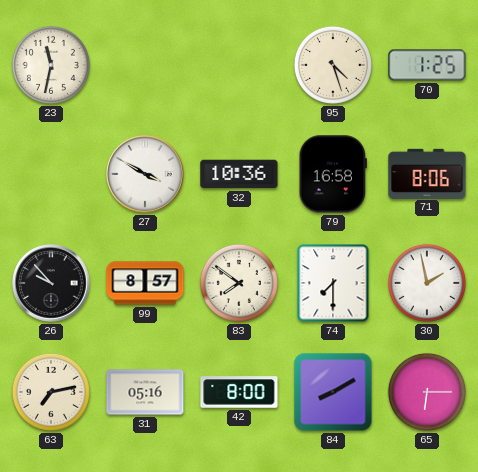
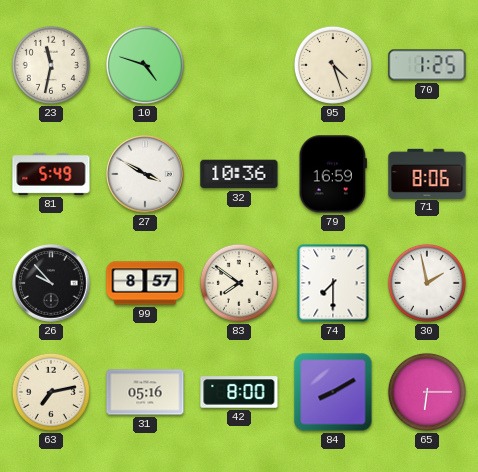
10: none -> 4:48
81: none -> 5:49
79: 16:58 -> 16:59
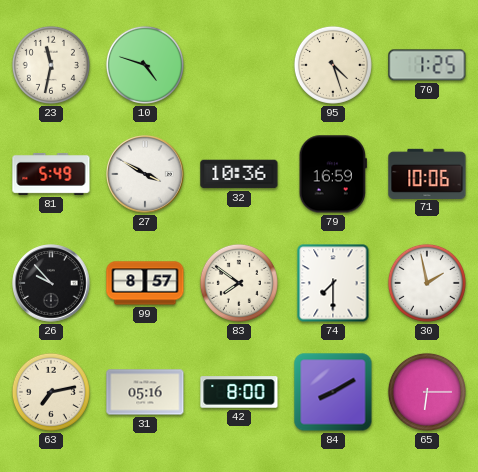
71: 8:06 -> 10:06
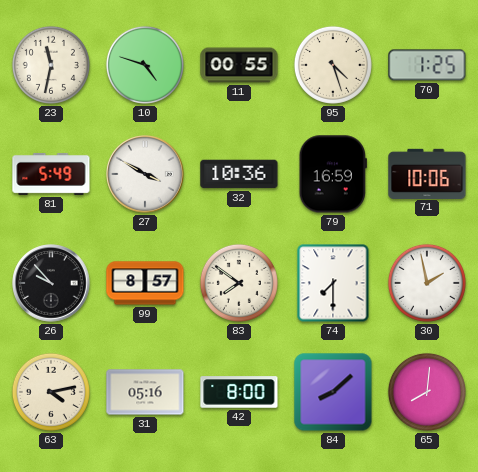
11: none -> 00:55
63: 7:13 -> 4:13
84: 8:10 -> 8:08
65: 6:15 -> 8:01
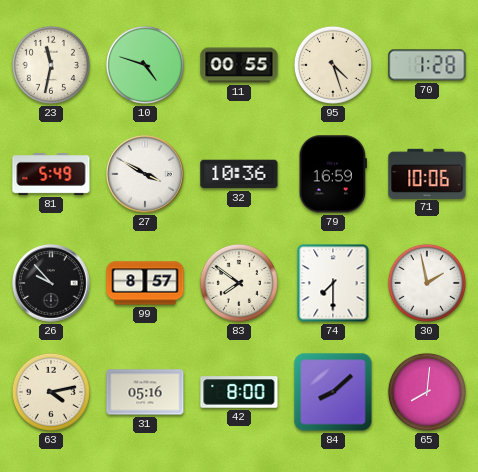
70: 1:25 -> 1:28
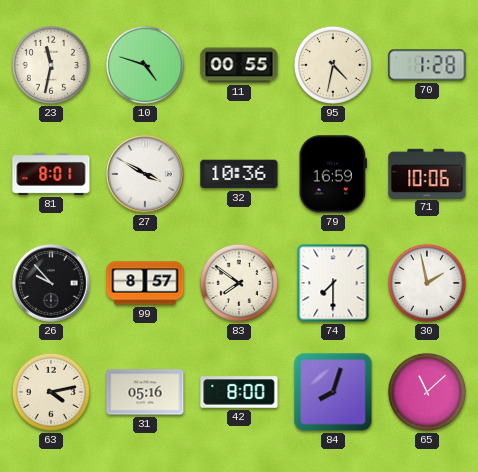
95: 4:27 -> 4:32
81: 5:49 -> 8:01
84: 8:08 -> 8:03
65: 8:01 -> 11:08
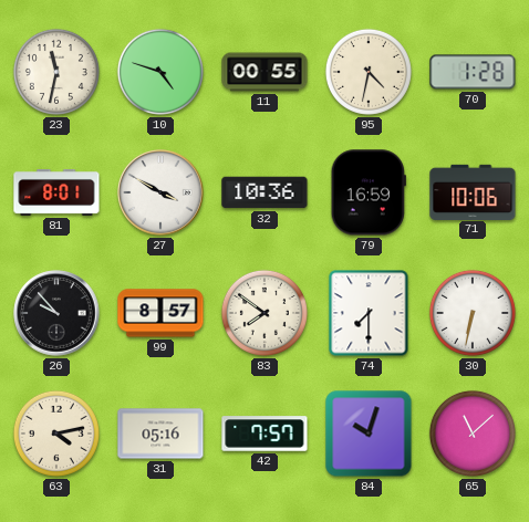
30: 1:58 -> 6:32
42: 8:00 -> 7:57
84: 8:03 -> 10:03
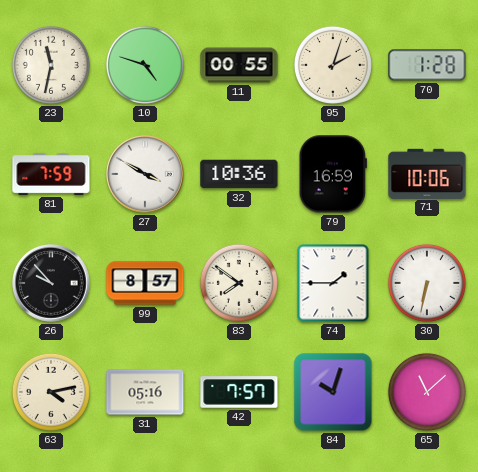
95: 4:32 -> 2:03
81: 8:01 -> 7:59
74: 7:30 -> 1:45
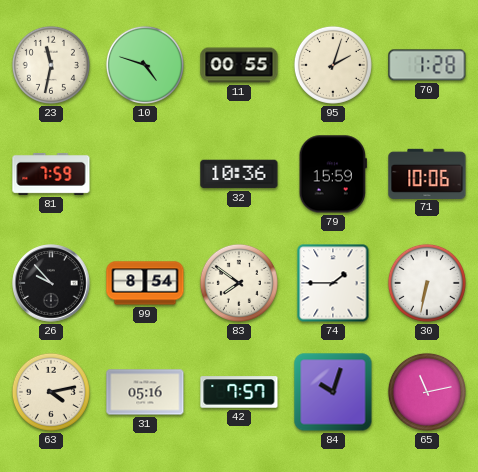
27: 3:50 -> none
79: 16:59 -> 15:59
99: 8:57 -> 8:54
65: 11:08 -> 11:13
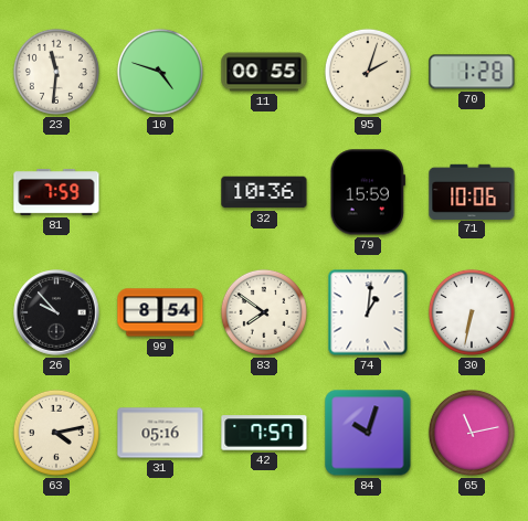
23: 11:32 -> 11:31
74: 1:45 -> 1:01
